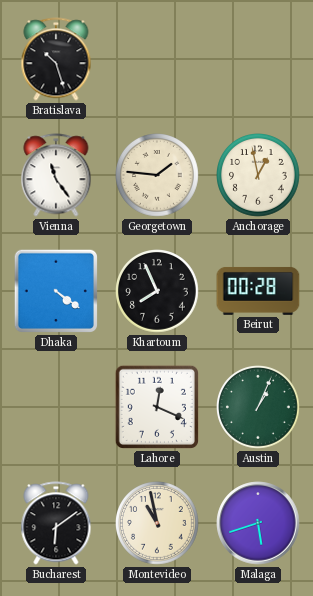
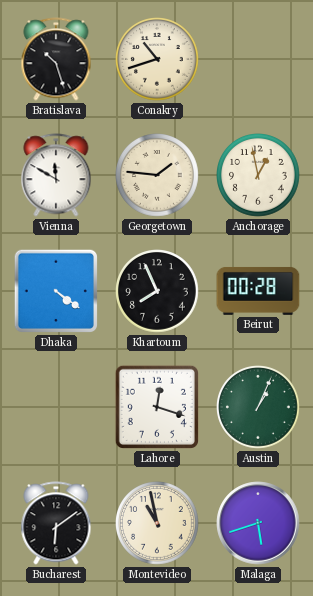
Conakry: none -> 10:42
Vienna: 11:24 -> 11:50
Lahore: 12:19 -> 12:18
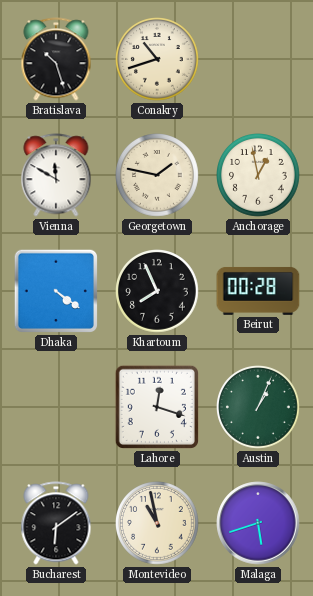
Georgetown: 1:46 -> 1:47
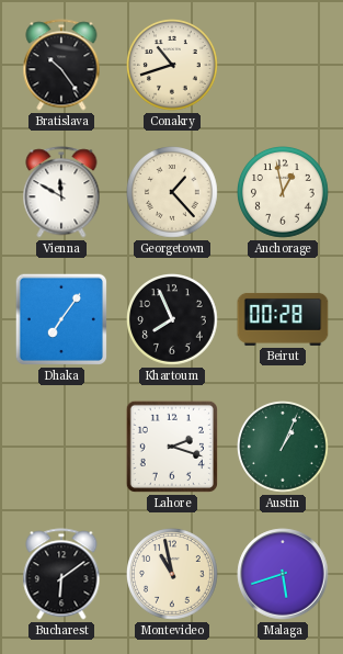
Bratislava: 10:27 -> 10:24
Georgetown: 1:47 -> 1:23
Dhaka: 4:21 -> 7:06
Lahore: 12:18 -> 2:18
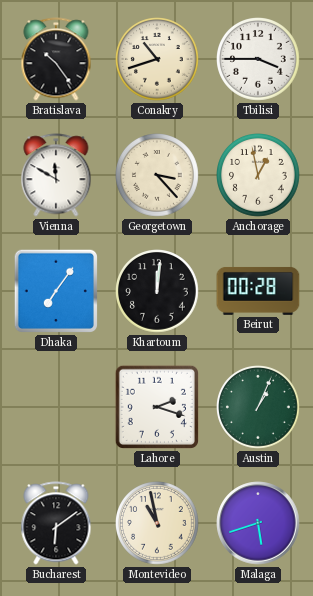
Tbilisi: none -> 3:45
Georgetown: 1:23 -> 3:23
Khartoum: 7:56 -> 12:01
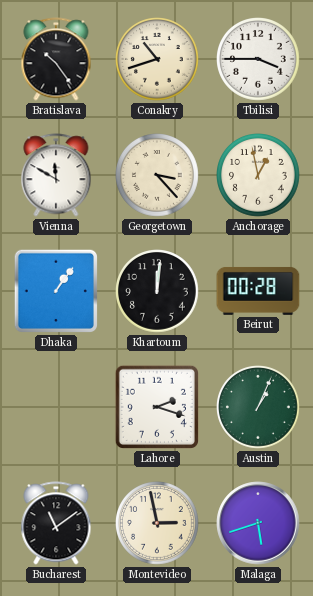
Dhaka: 7:06 -> 1:06
Bucharest: 6:09 -> 11:09
Montevideo: 10:58 -> 2:58
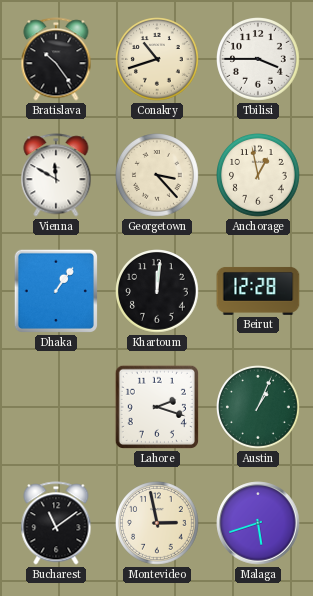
Beirut: 00:28 -> 12:28
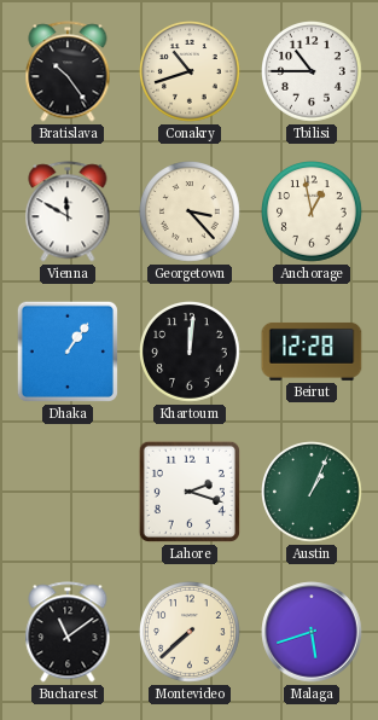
Tbilisi: 3:45 -> 10:45
Montevideo: 2:58 -> 7:38
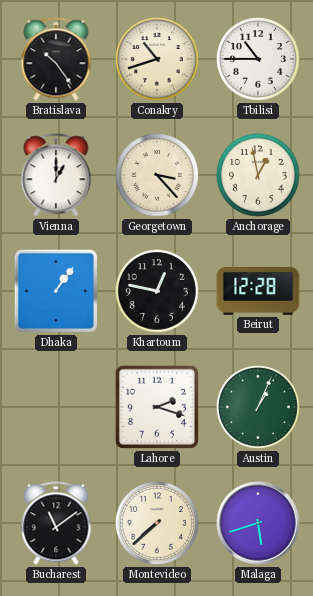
Vienna: 11:50 -> 1:00
Khartoum: 12:01 -> 12:47
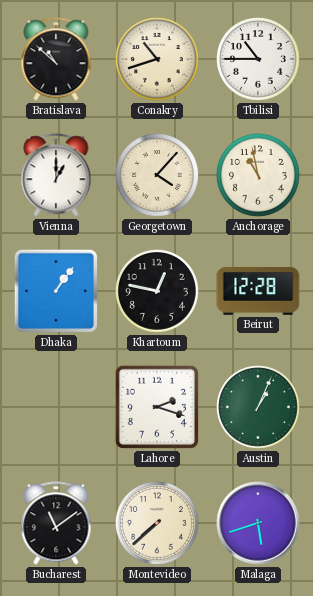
Bratislava: 10:24 -> 10:52
Georgetown: 3:23 -> 4:07
Anchorage: 12:58 -> 10:58
